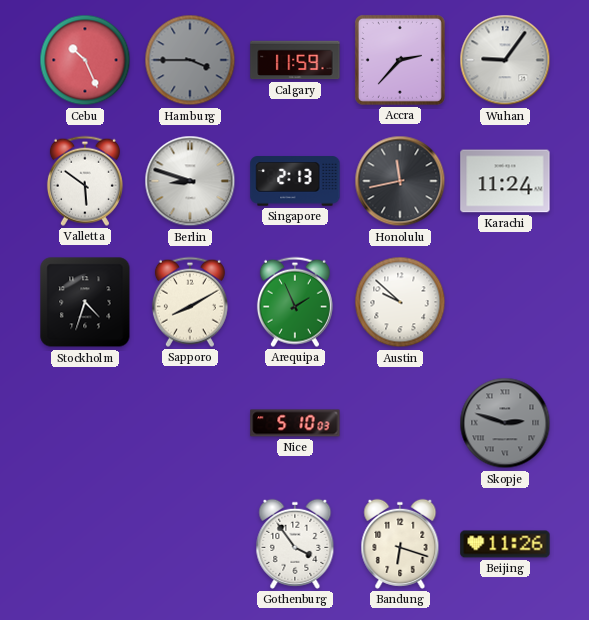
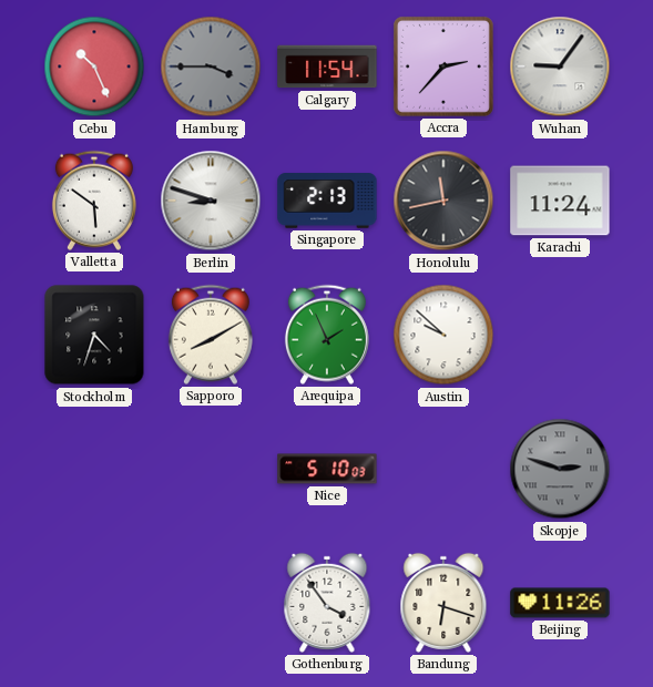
Calgary: 11:59 -> 11:54
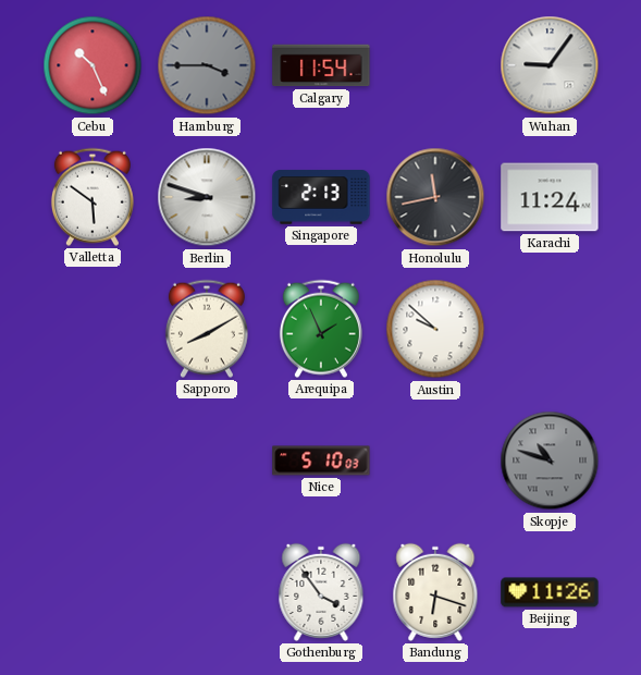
Accra: 2:37 -> none
Stockholm: 4:33 -> none
Skopje: 2:48 -> 10:48
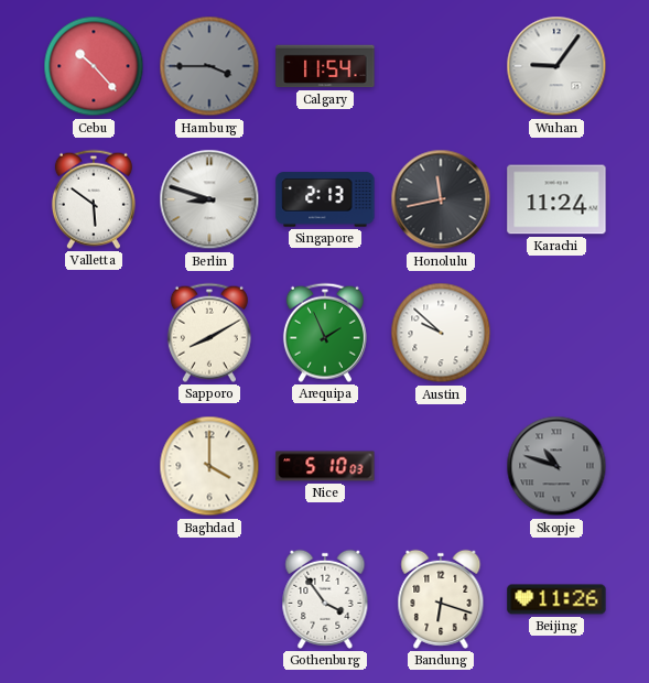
Cebu: 10:26 -> 10:23
Baghdad: none -> 4:00
